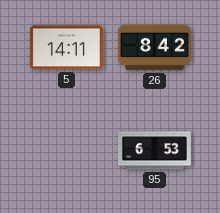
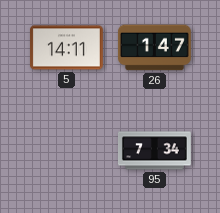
26: 8:42 -> 1:47
95: 6:53 -> 7:34
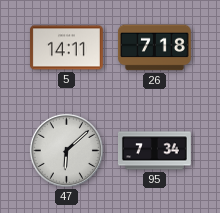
26: 1:47 -> 7:18
47: none -> 6:08
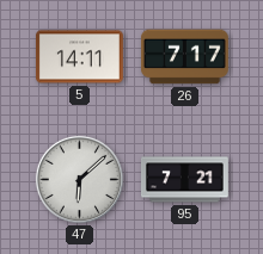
26: 7:18 -> 7:17
95: 7:34 -> 7:21
